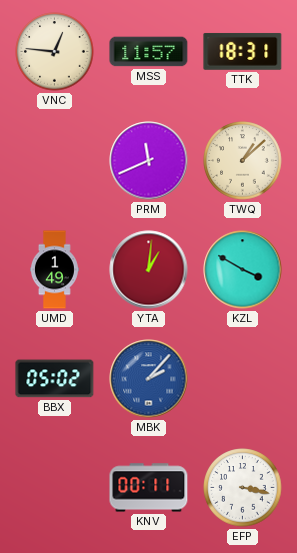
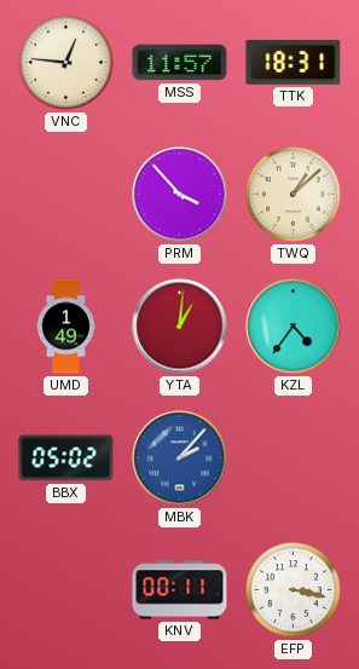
PRM: 11:41 -> 3:53
KZL: 3:50 -> 4:36
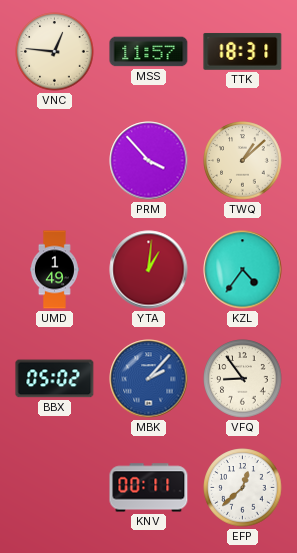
VFQ: none -> 8:54
EFP: 3:17 -> 12:38
